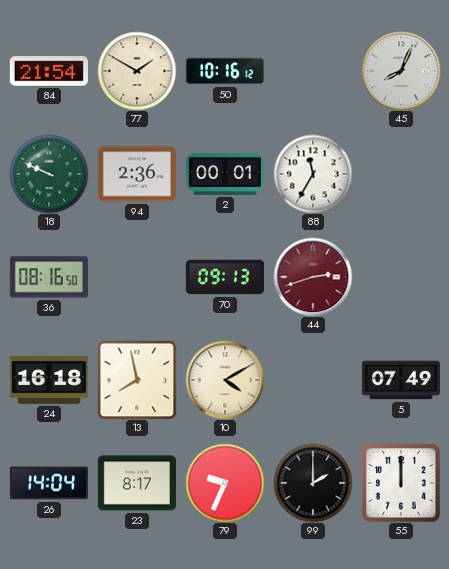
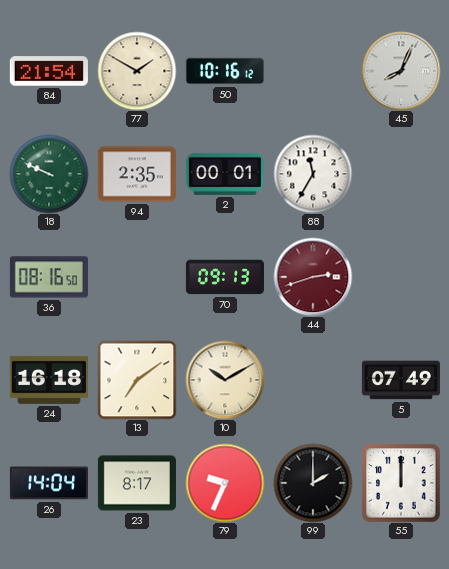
94: 2:36 -> 2:35
13: 7:58 -> 7:09
10: 4:10 -> 10:10
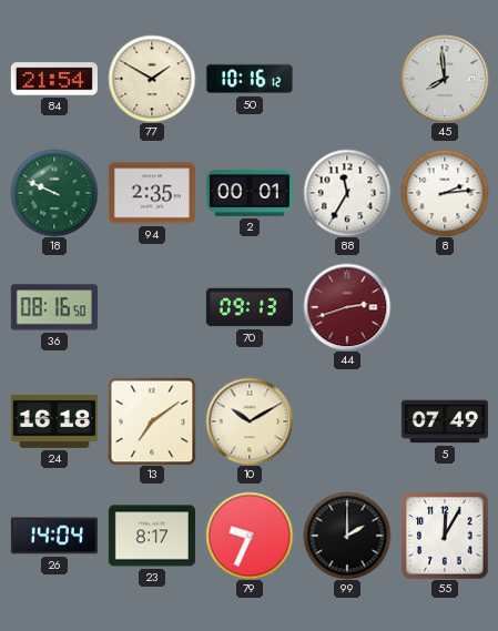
45: 8:04 -> 7:59
8: none -> 2:14
55: 12:00 -> 12:05
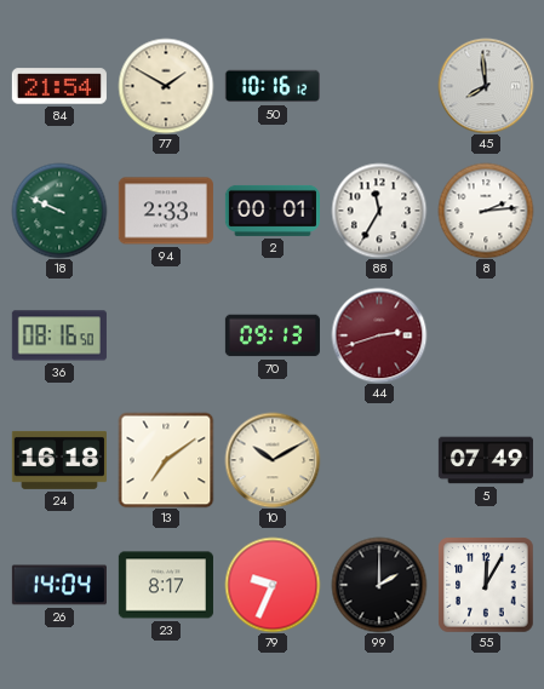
94: 2:35 -> 2:33
